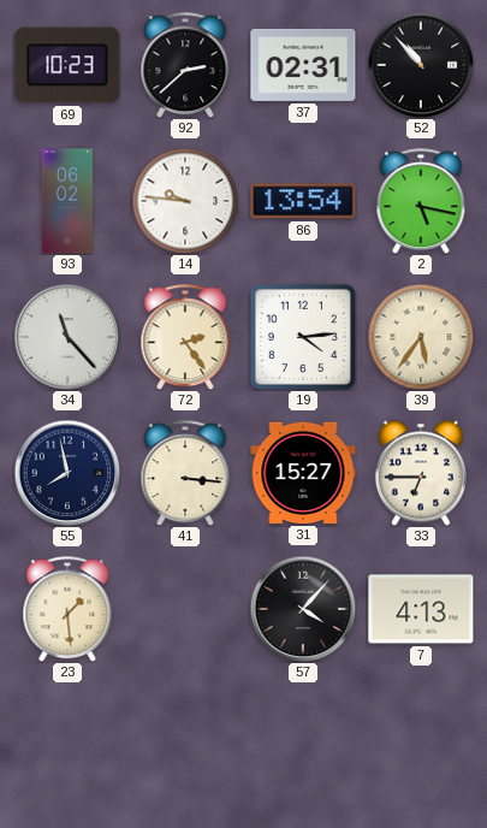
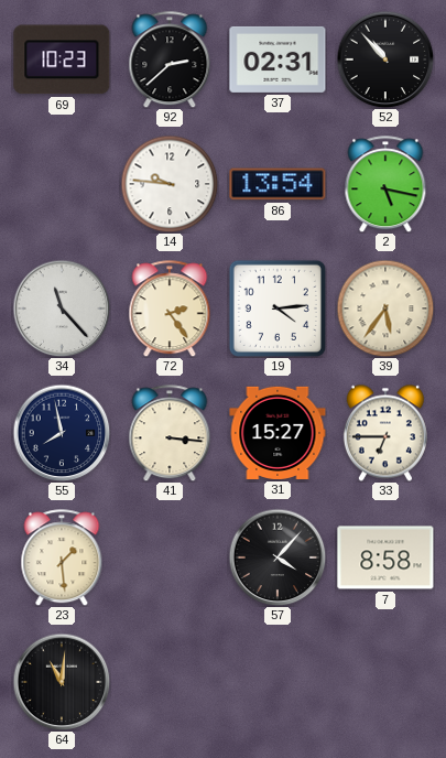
93: 06:02 -> none
7: 4:13 -> 8:58
64: none -> 11:01
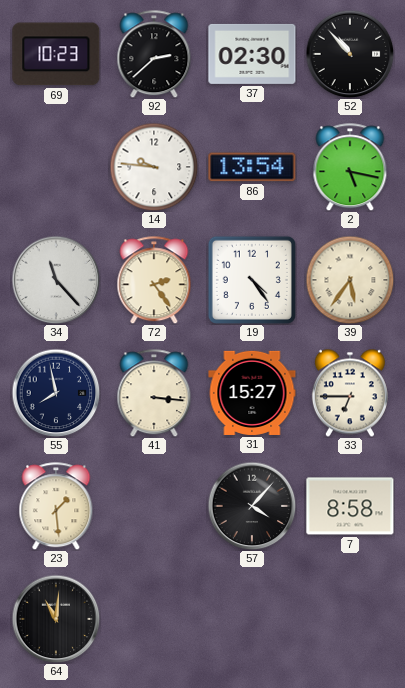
37: 02:31 -> 02:30
19: 4:14 -> 4:24
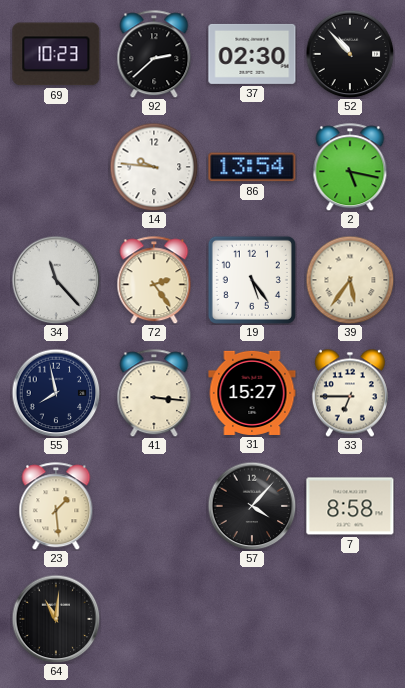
19: 4:24 -> 5:24
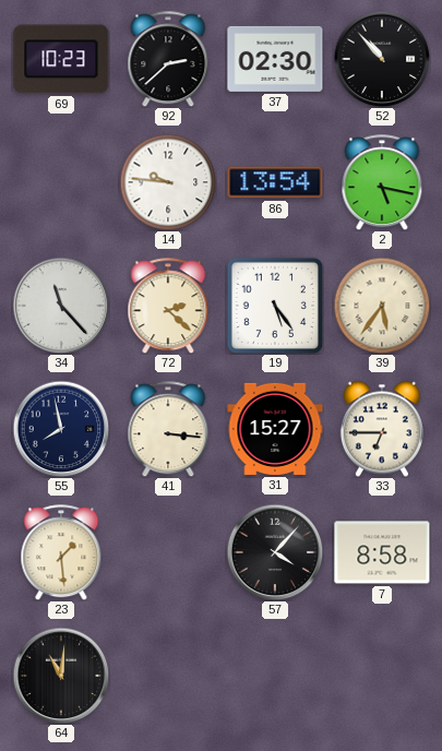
72: 2:24 -> 2:22
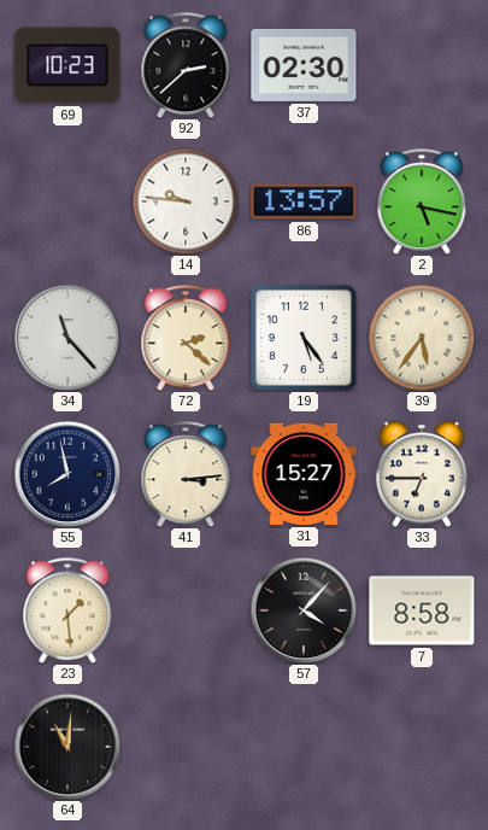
52: 10:53 -> none
86: 13:54 -> 13:57
41: 3:16 -> 3:14
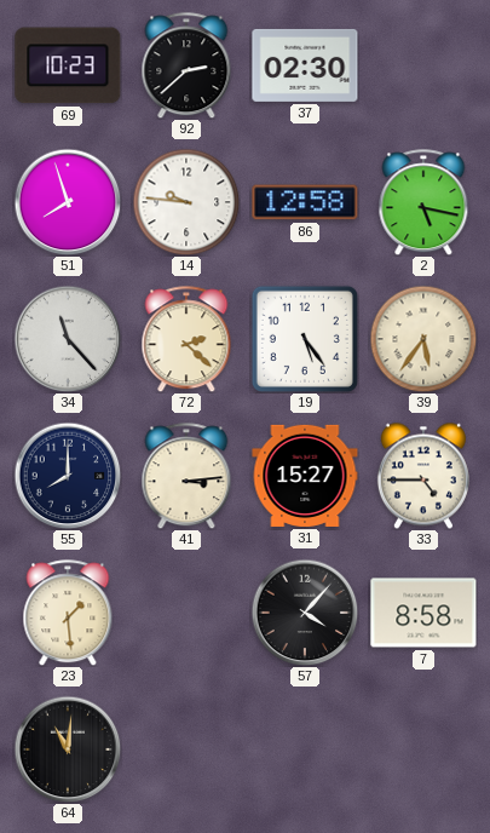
51: none -> 7:57
86: 13:57 -> 12:58
55: 7:58 -> 8:00
33: 6:45 -> 4:45
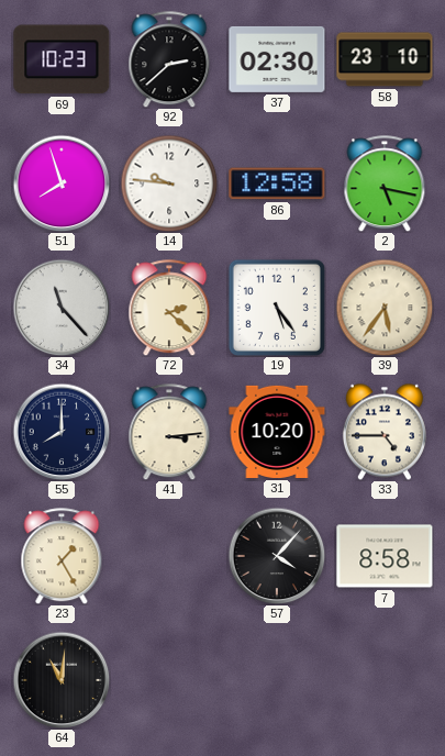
58: none -> 23:10
31: 15:27 -> 10:20
23: 1:29 -> 1:25
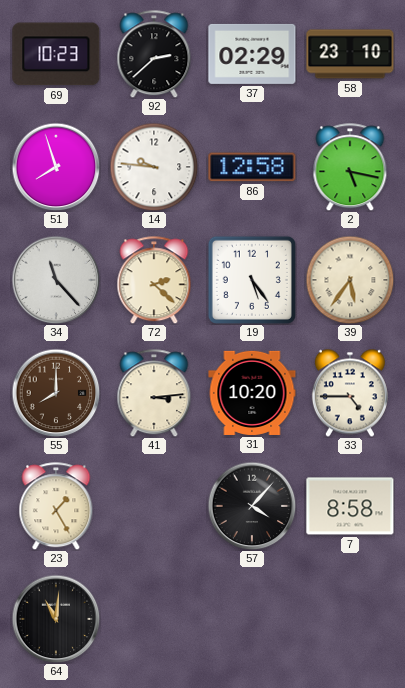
37: 02:30 -> 02:29
55 dial: navy -> brown
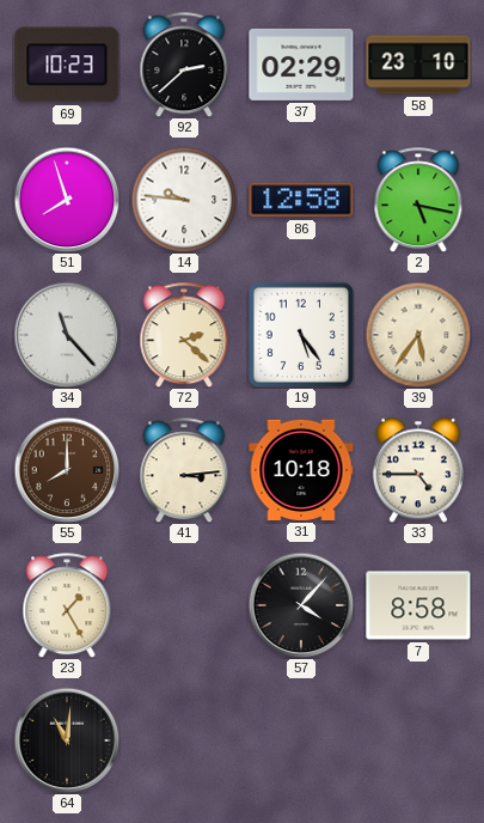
31: 10:20 -> 10:18
